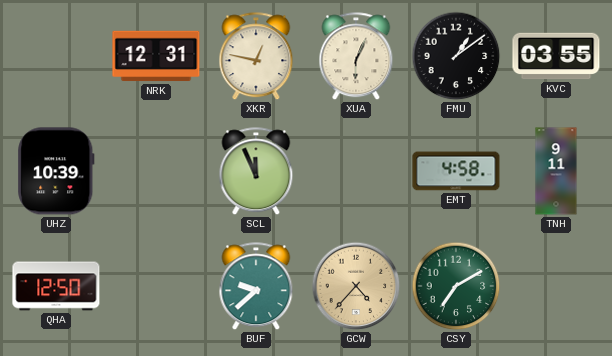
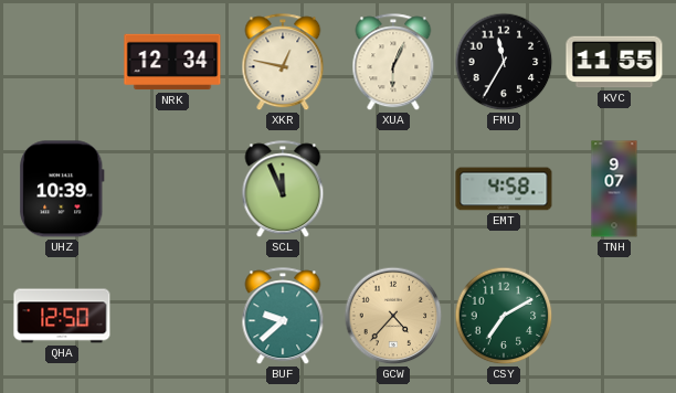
NRK: 12:31 -> 12:34
FMU: 1:09 -> 11:35
KVC: 03:55 -> 11:55
TNH: 9:11 -> 9:07
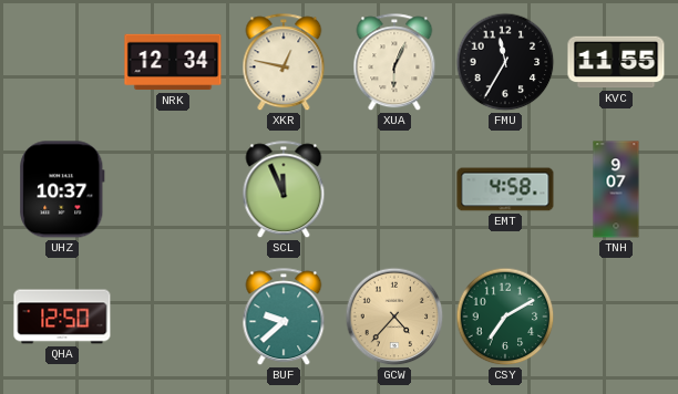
UHZ: 10:39 -> 10:37
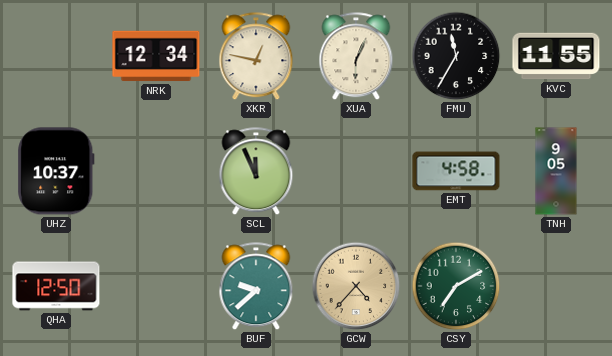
TNH: 9:07 -> 9:05
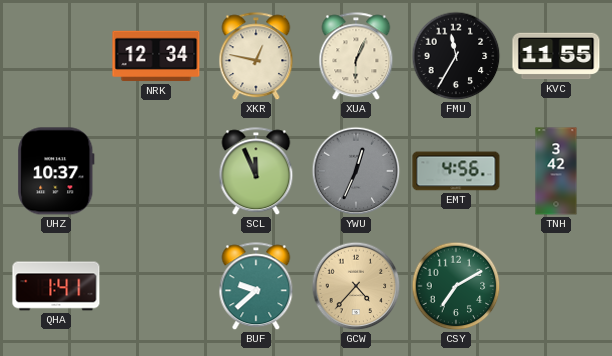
YWU: none -> 12:34
EMT: 4:58 -> 4:56
TNH: 9:05 -> 3:42
QHA: 12:50 -> 1:41
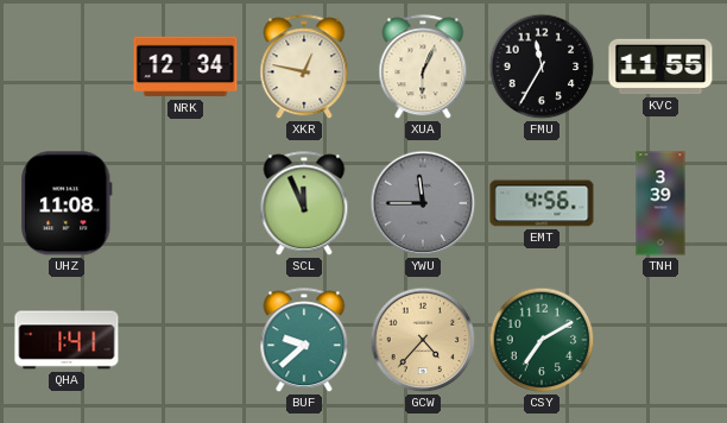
UHZ: 10:37 -> 11:08
YWU: 12:34 -> 11:45
TNH: 3:42 -> 3:39
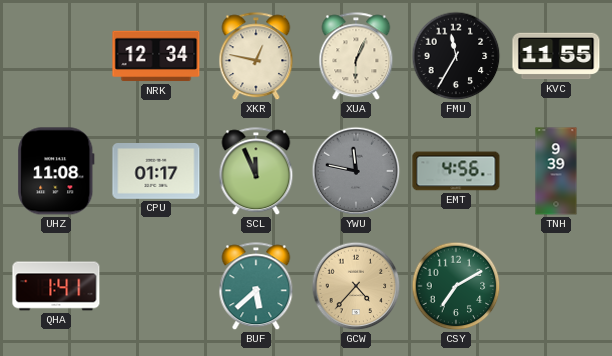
CPU: none -> 01:17
YWU: 11:45 -> 11:47
TNH: 3:39 -> 9:39
BUF: 9:38 -> 5:38
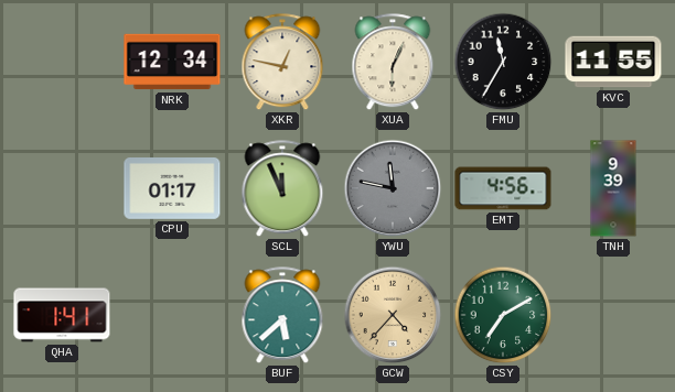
UHZ: 11:08 -> none
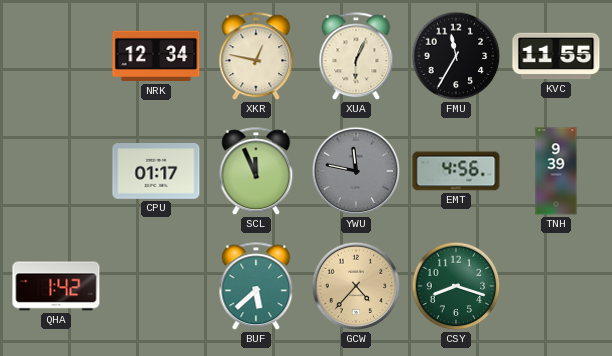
QHA: 1:41 -> 1:42
CSY: 7:10 -> 8:18
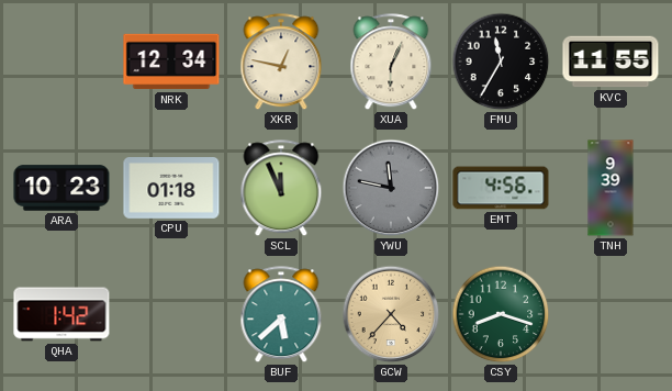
ARA: none -> 10:23
CPU: 01:17 -> 01:18
